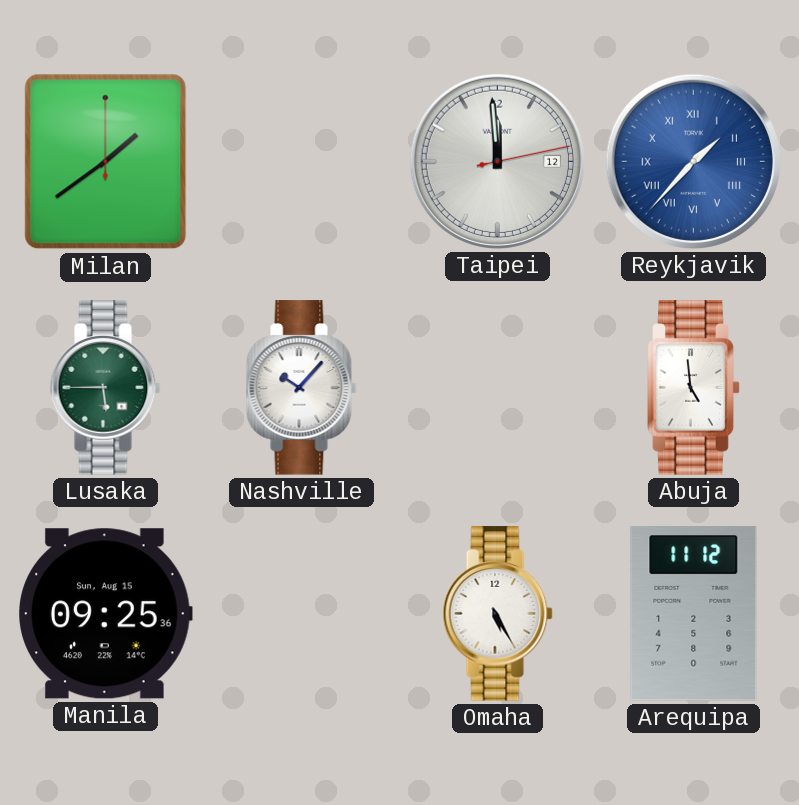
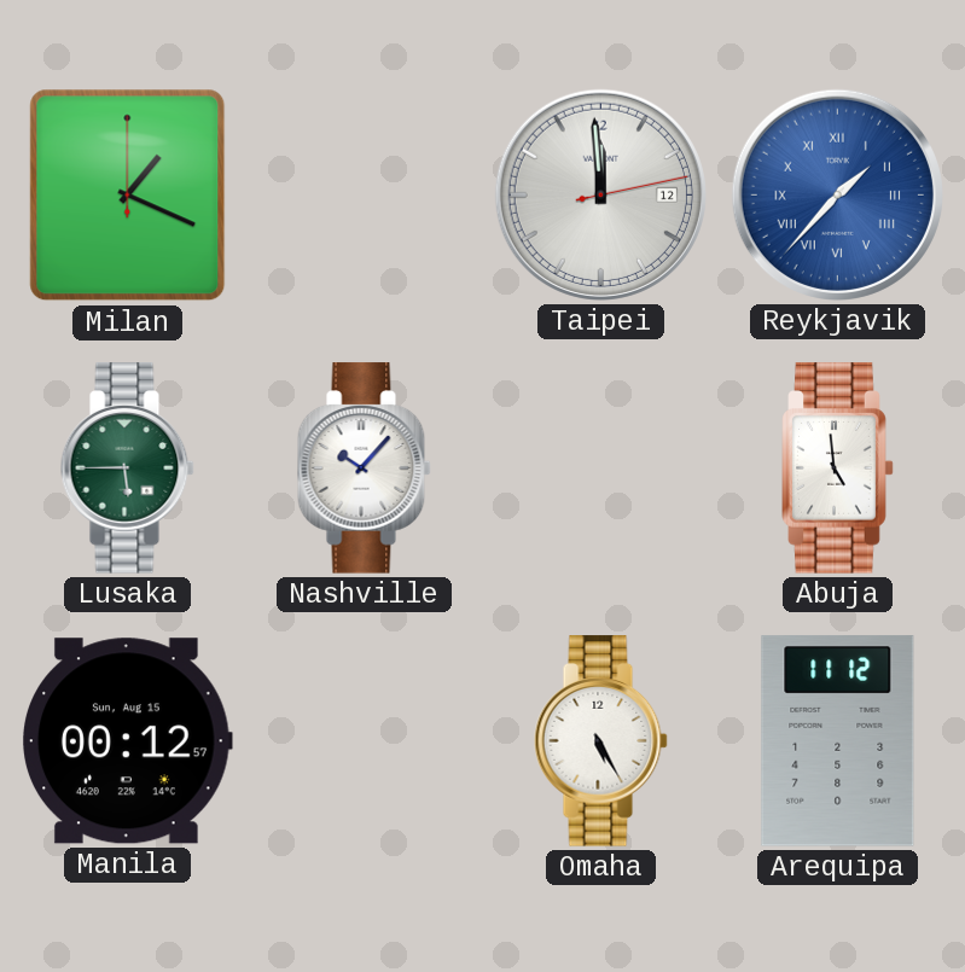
Milan: 1:39 -> 1:19
Manila: 09:25 -> 00:12
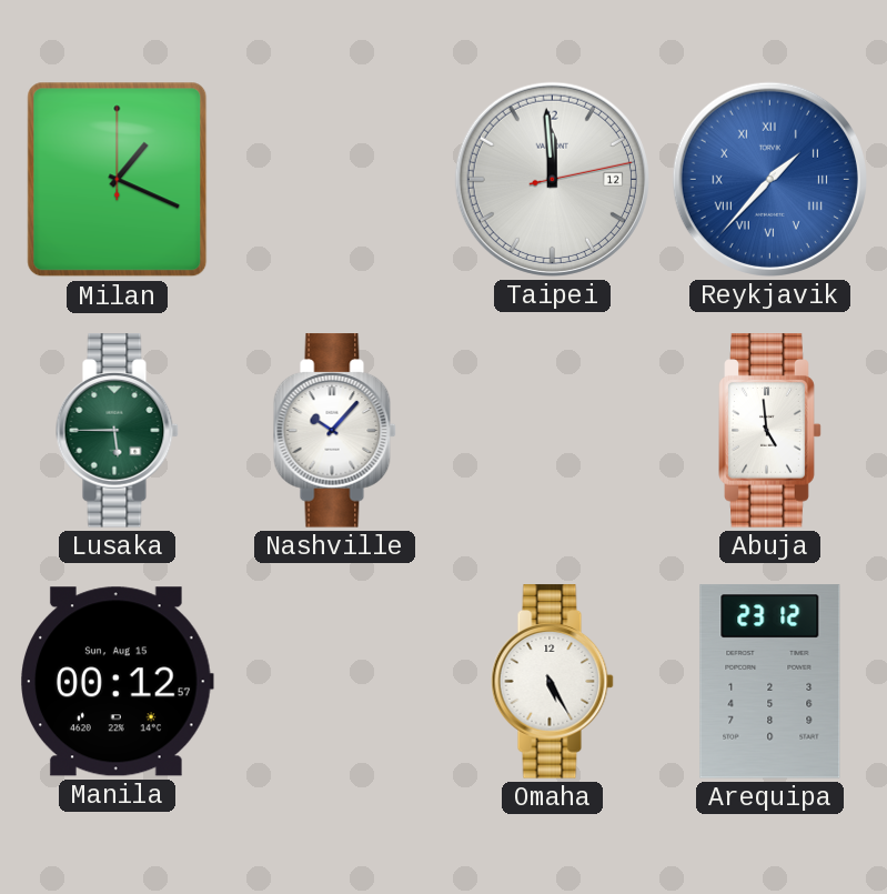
Arequipa: 11:12 -> 23:12
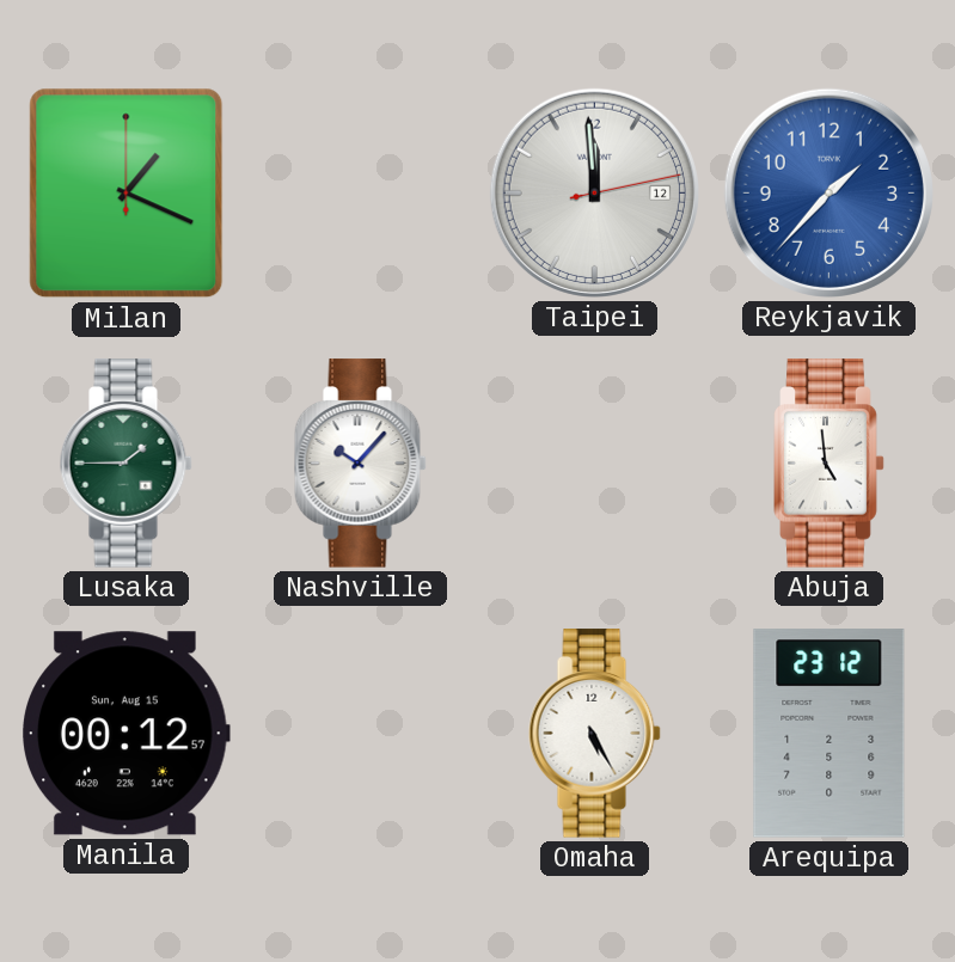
Reykjavik numerals: Roman -> Arabic
Lusaka: 5:45 -> 1:45
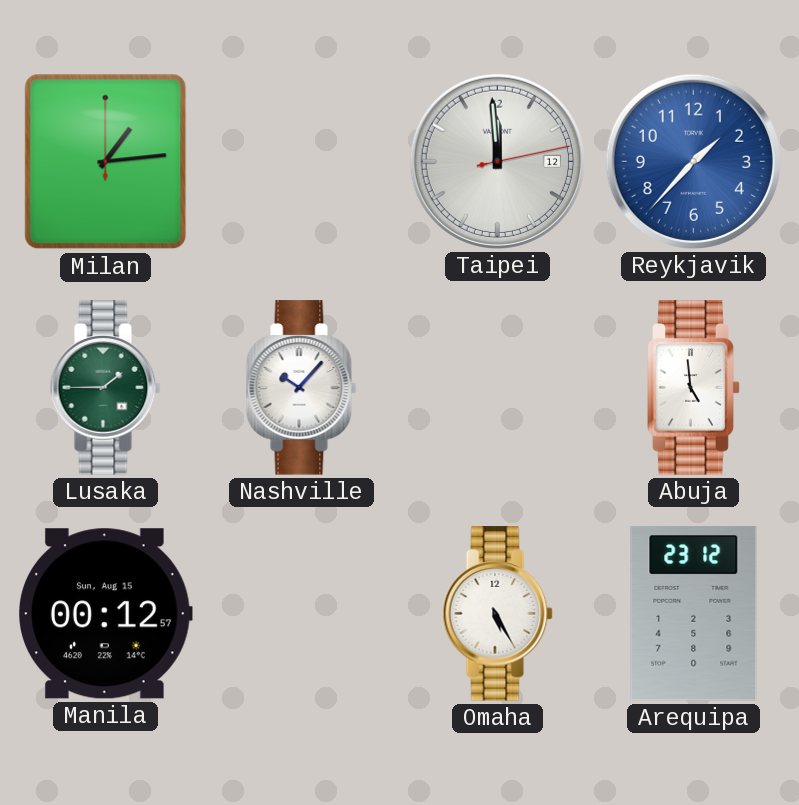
Milan: 1:19 -> 1:14
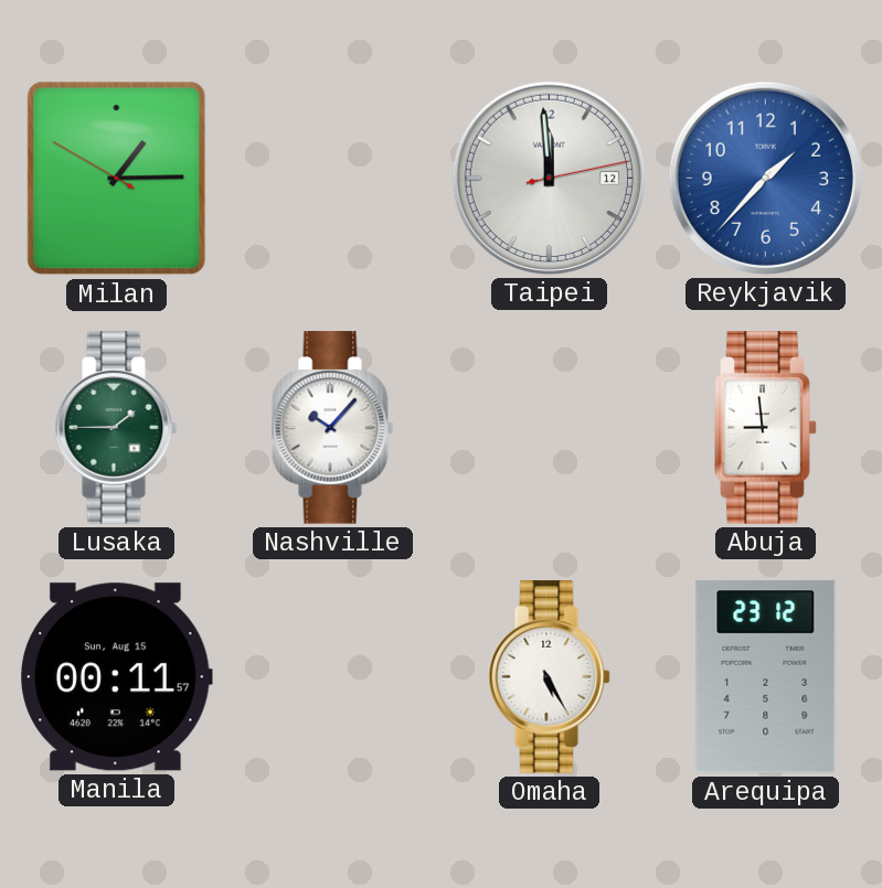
Milan: 1:14:00 -> 1:14:50
Abuja: 4:59 -> 8:59
Manila: 00:12 -> 00:11
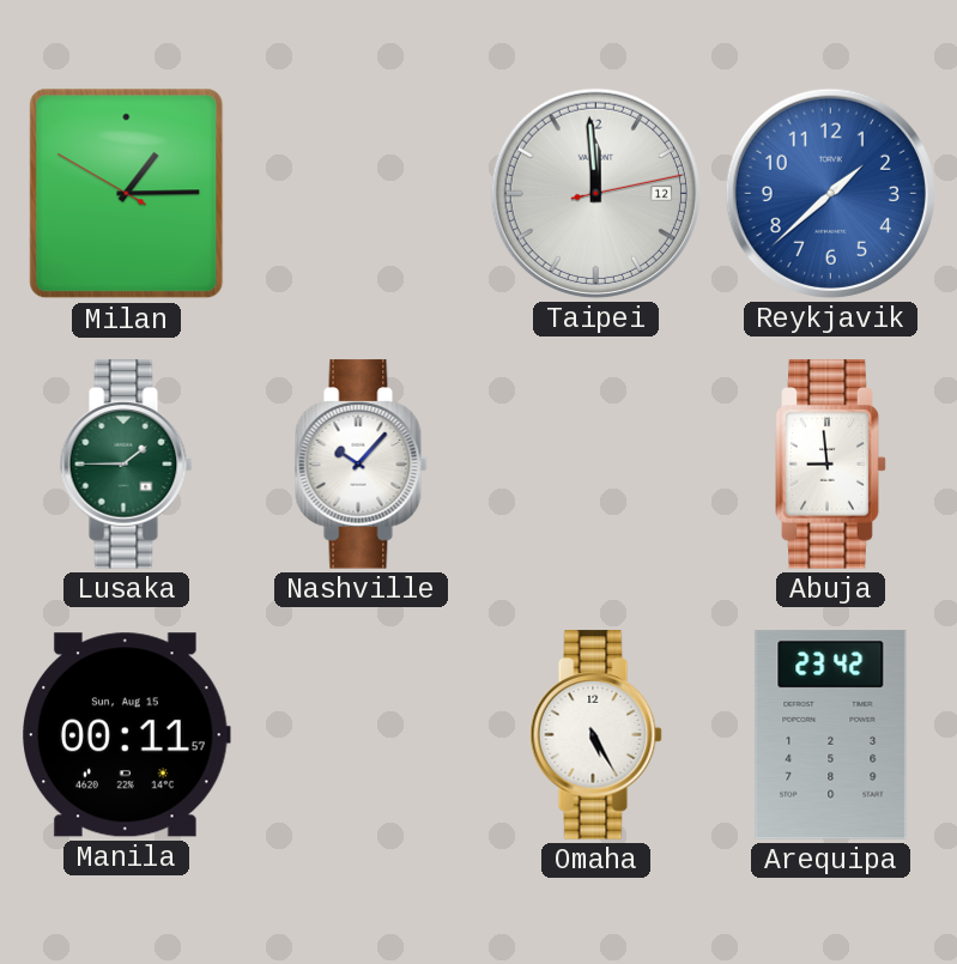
Reykjavik: 1:37 -> 1:38
Arequipa: 23:12 -> 23:42
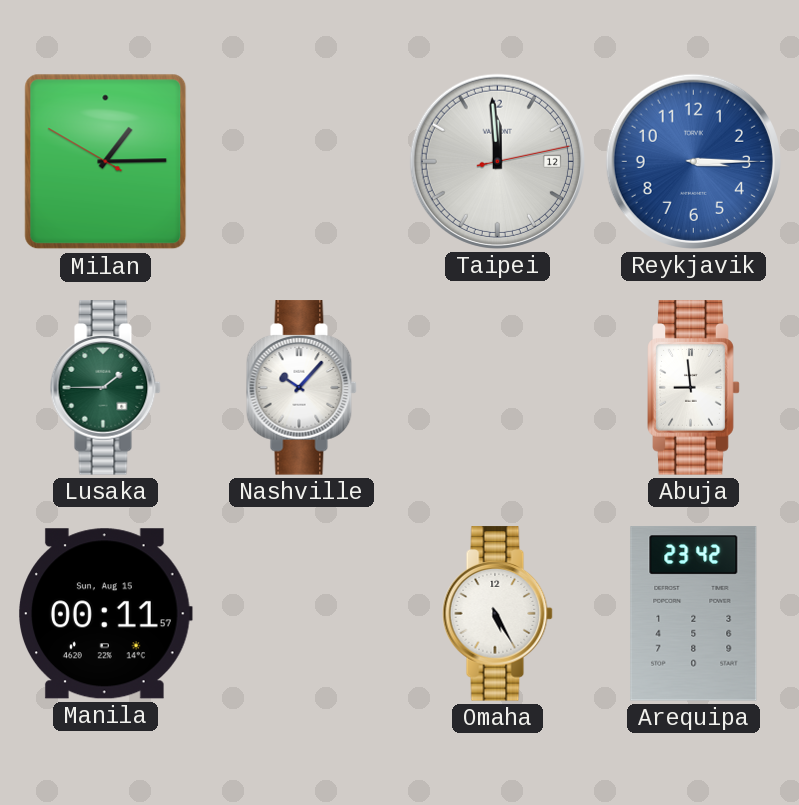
Reykjavik: 1:38 -> 3:15
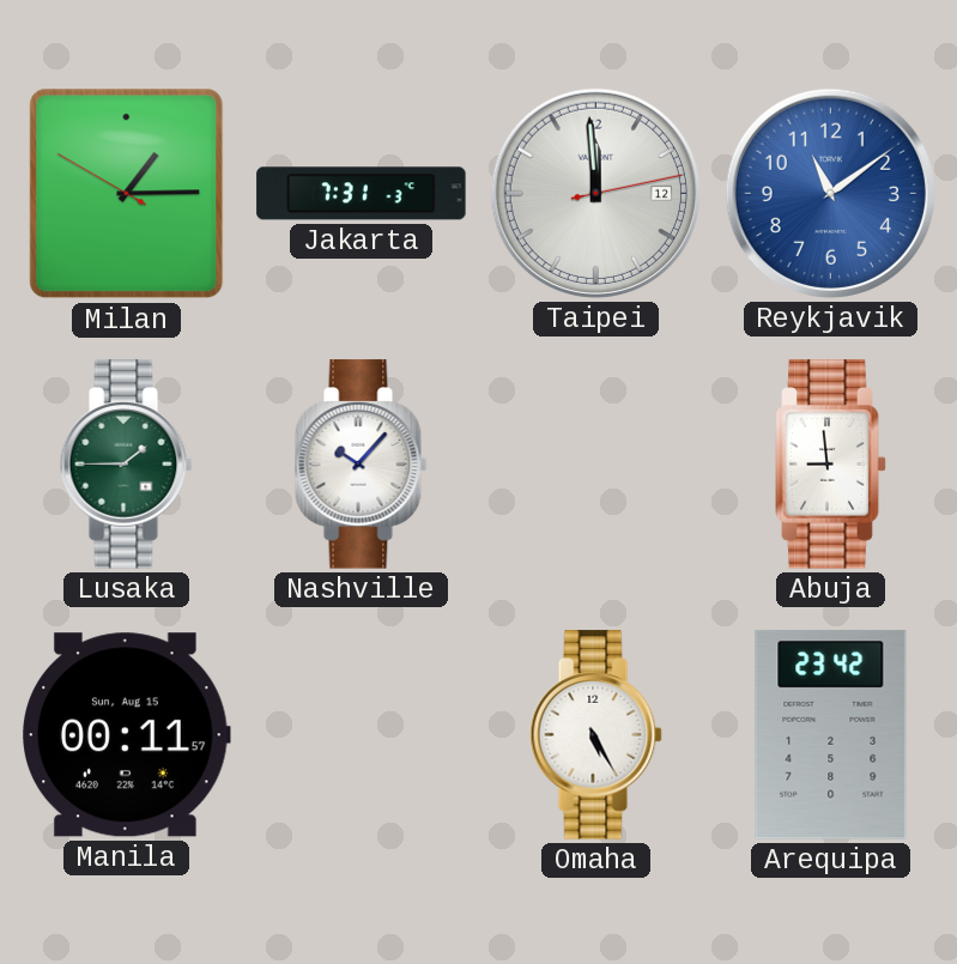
Jakarta: none -> 7:31
Reykjavik: 3:15 -> 11:09
